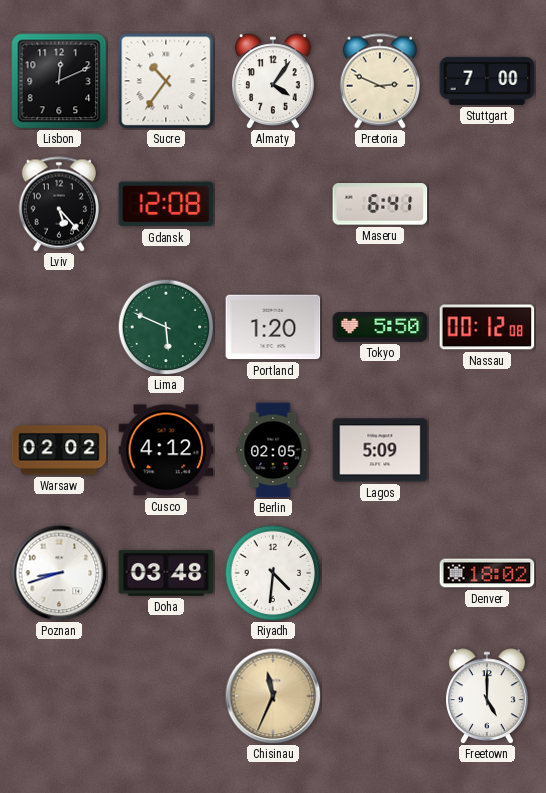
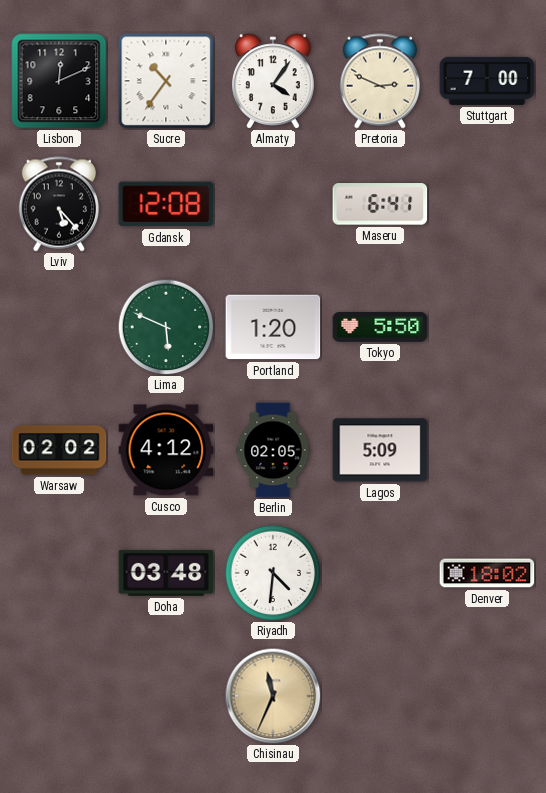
Nassau: 00:12 -> none
Poznan: 8:42 -> none
Freetown: 5:00 -> none
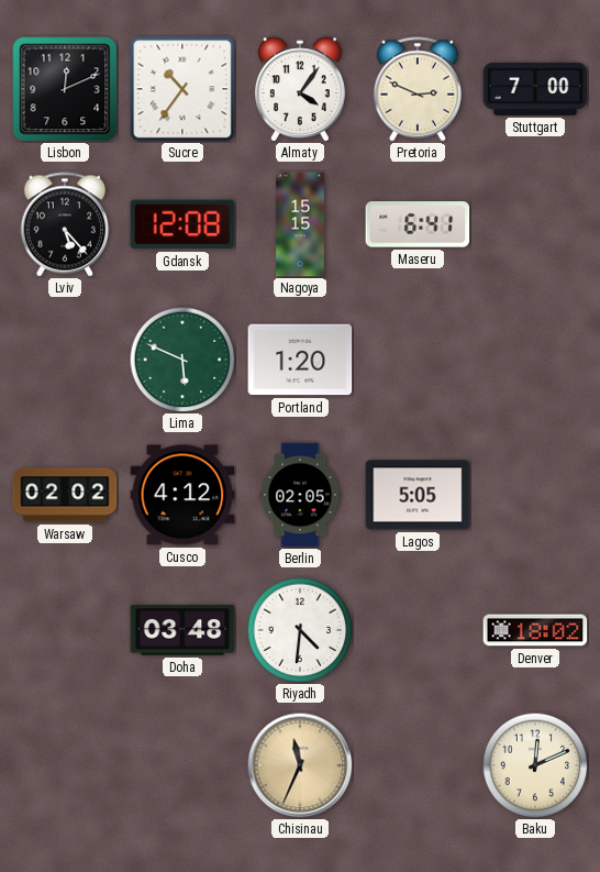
Nagoya: none -> 15:15
Tokyo: 5:50 -> none
Lagos: 5:09 -> 5:05
Baku: none -> 12:11
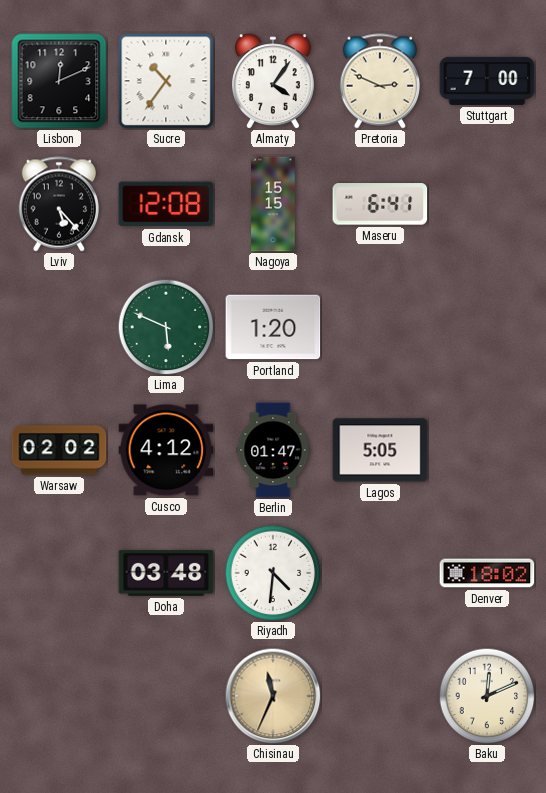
Berlin: 02:05 -> 01:47
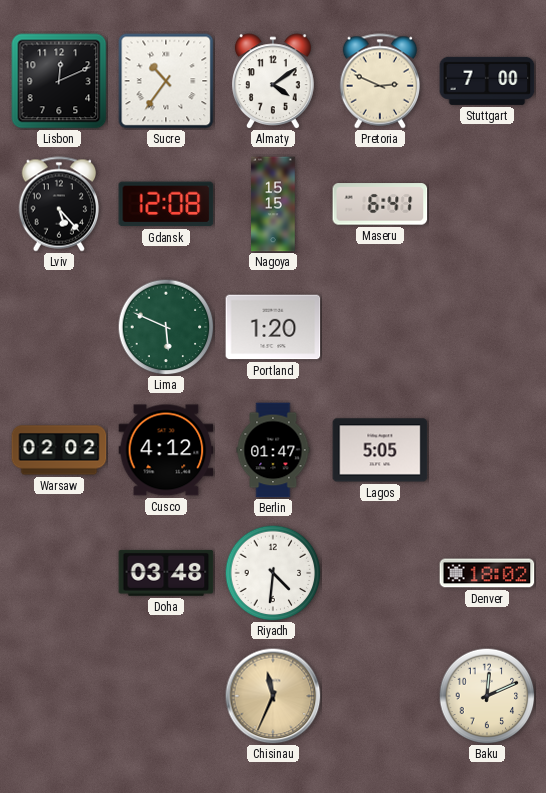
Almaty: 4:06 -> 4:09
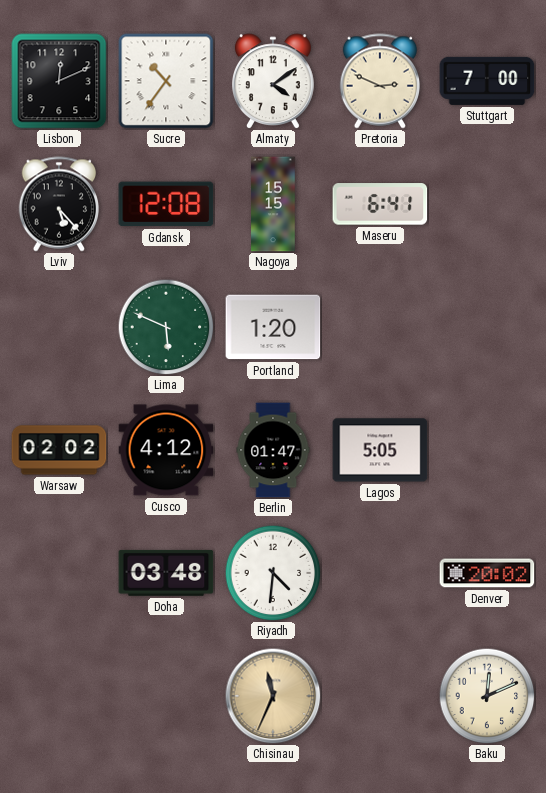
Denver: 18:02 -> 20:02
